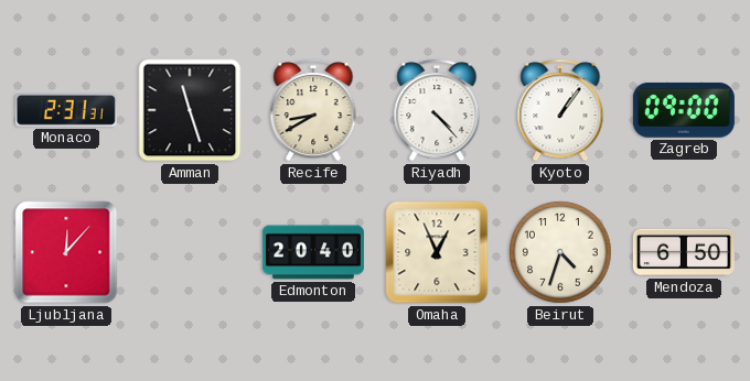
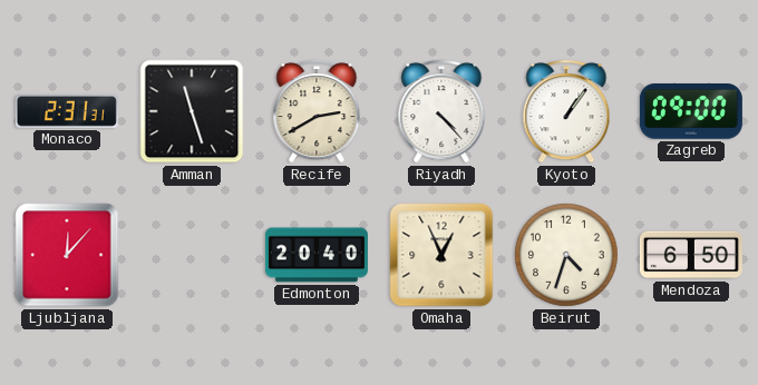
Recife: 8:40 -> 2:40
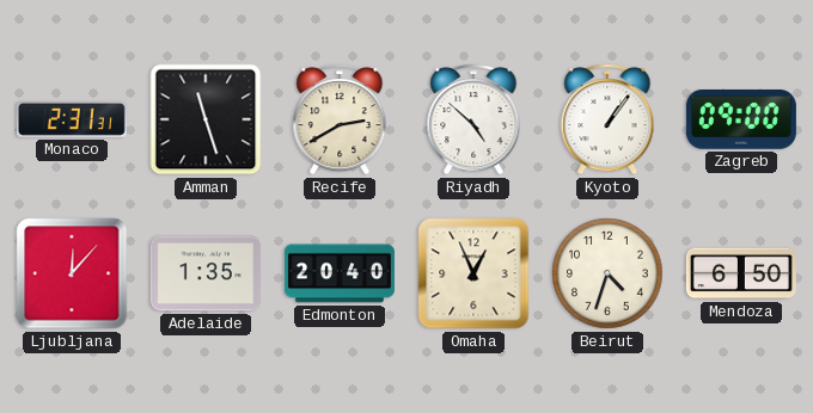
Riyadh: 4:23 -> 4:52
Adelaide: none -> 1:35
